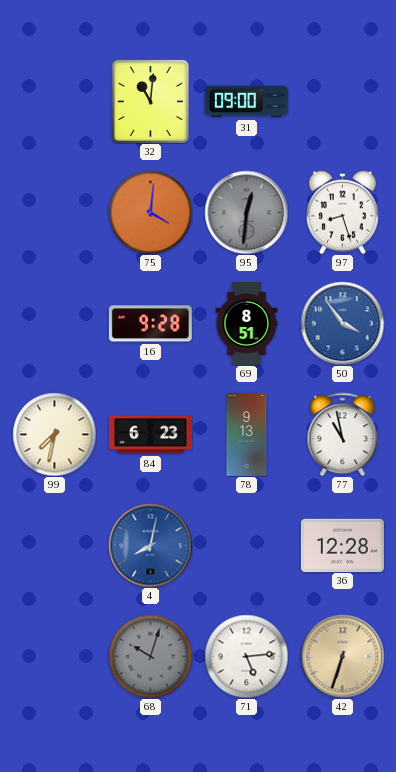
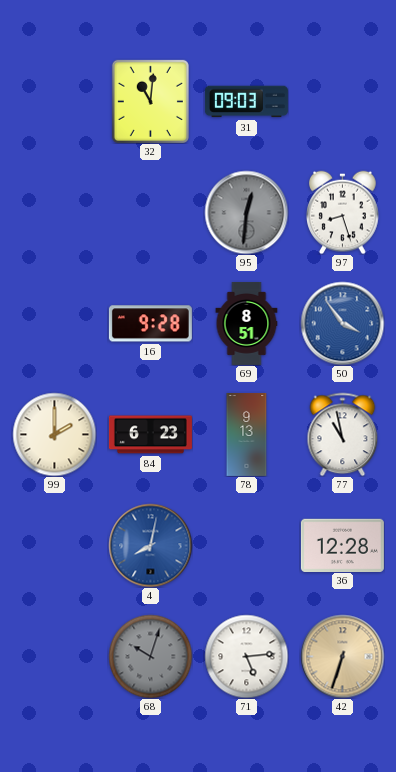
31: 09:00 -> 09:03
75: 4:01 -> none
99: 7:32 -> 2:00
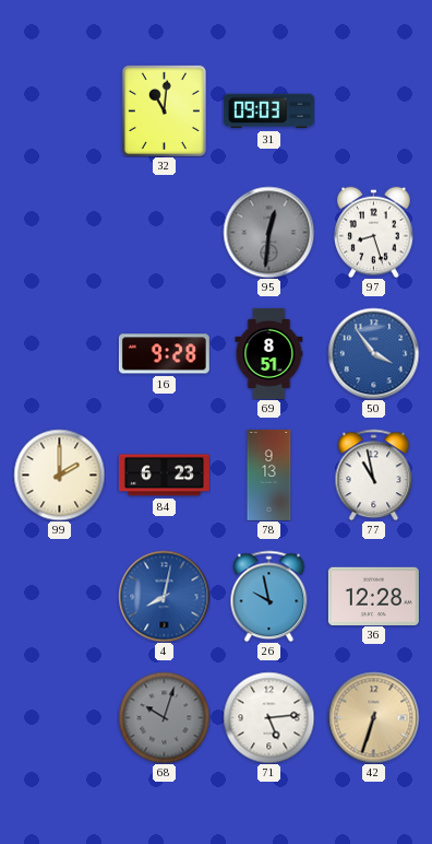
26: none -> 9:58
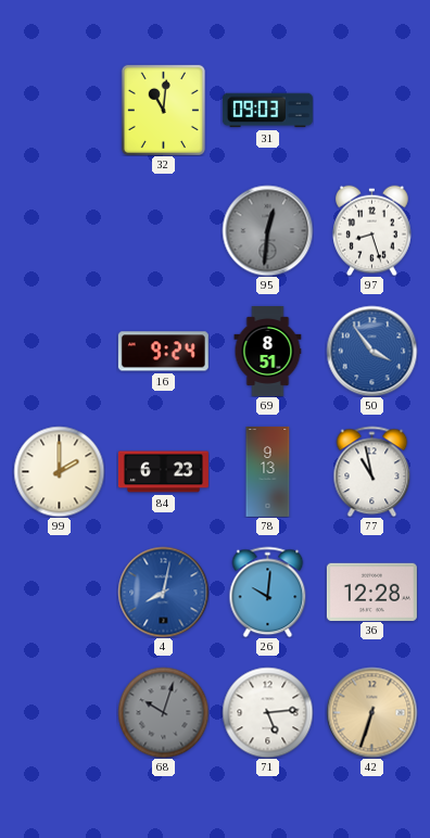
16: 9:28 -> 9:24
26: 9:58 -> 10:01
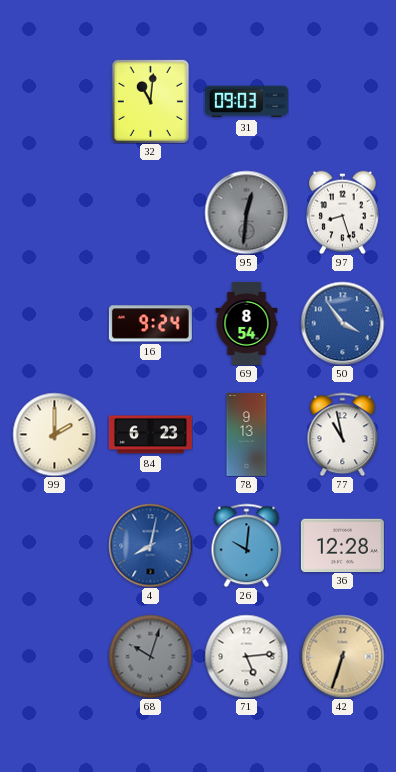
69: 8:51 -> 8:54
